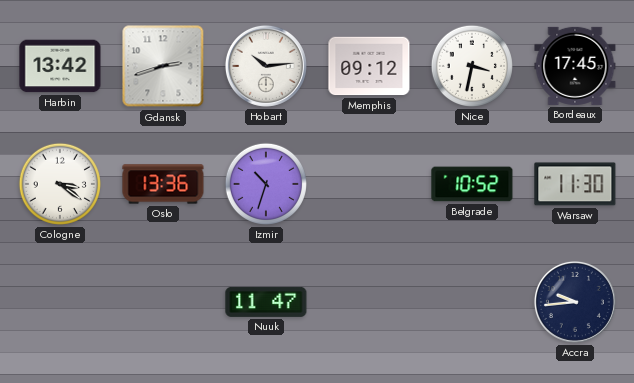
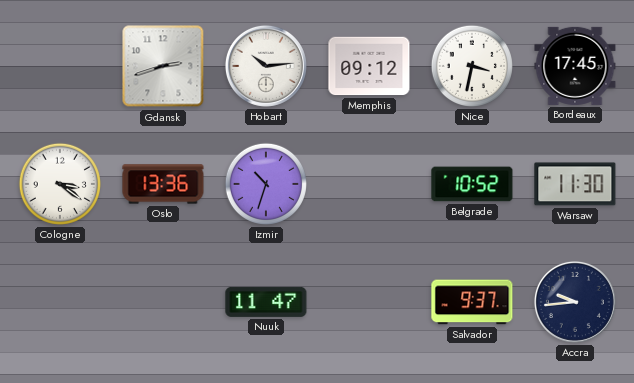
Harbin: 13:42 -> none
Salvador: none -> 9:37
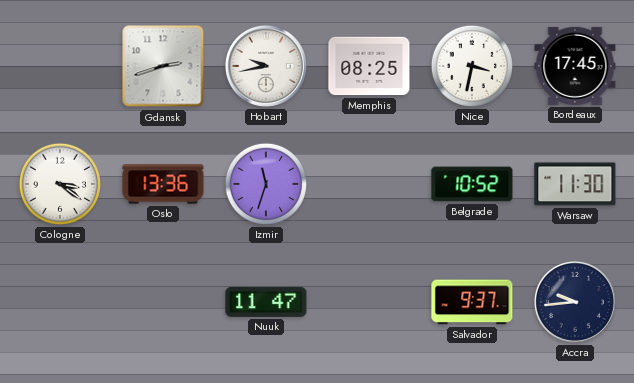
Hobart: 10:14 -> 9:43
Memphis: 09:12 -> 08:25
Izmir: 10:33 -> 11:33
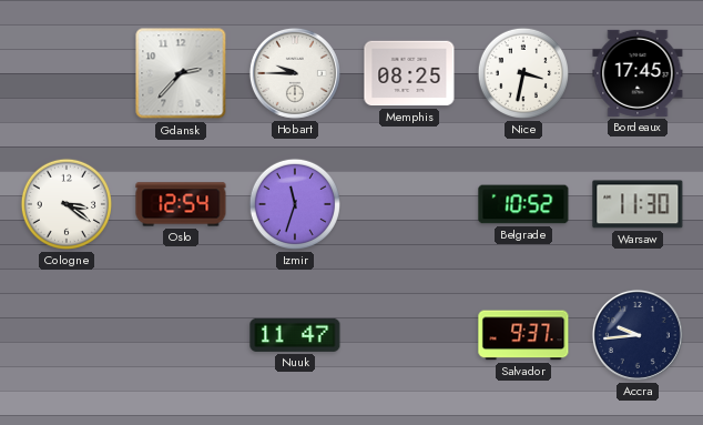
Gdansk: 2:42 -> 2:37
Hobart: 9:43 -> 9:45
Oslo: 13:36 -> 12:54
